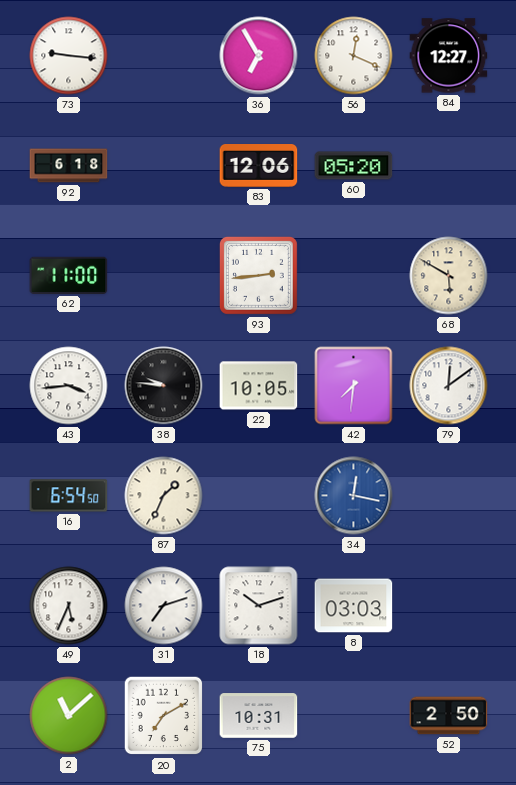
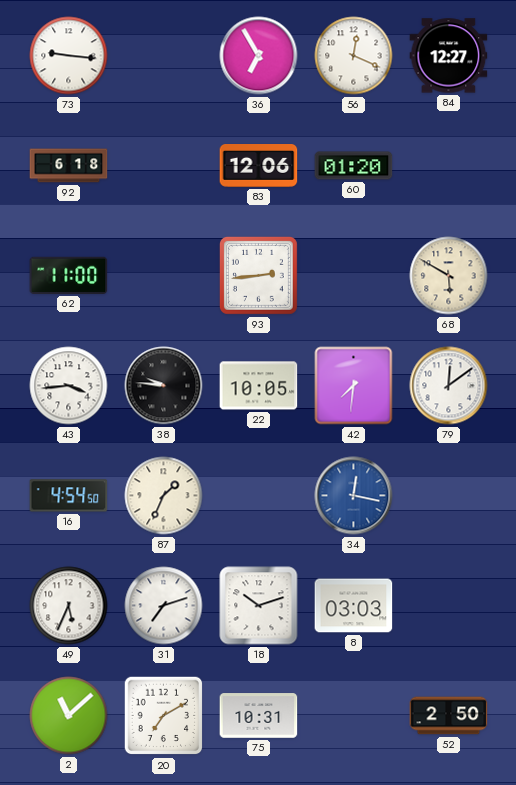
60: 05:20 -> 01:20
16: 6:54 -> 4:54
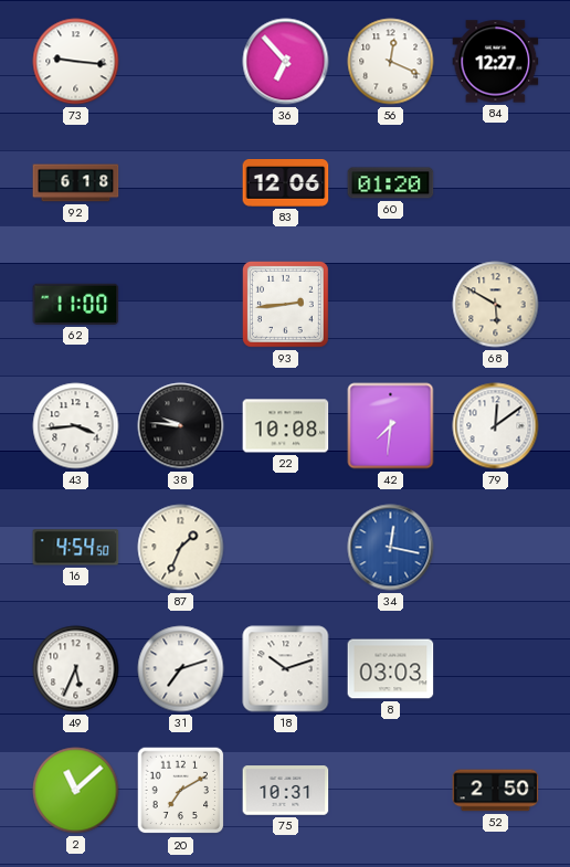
36: 6:55 -> 6:53
22: 10:05 -> 10:08
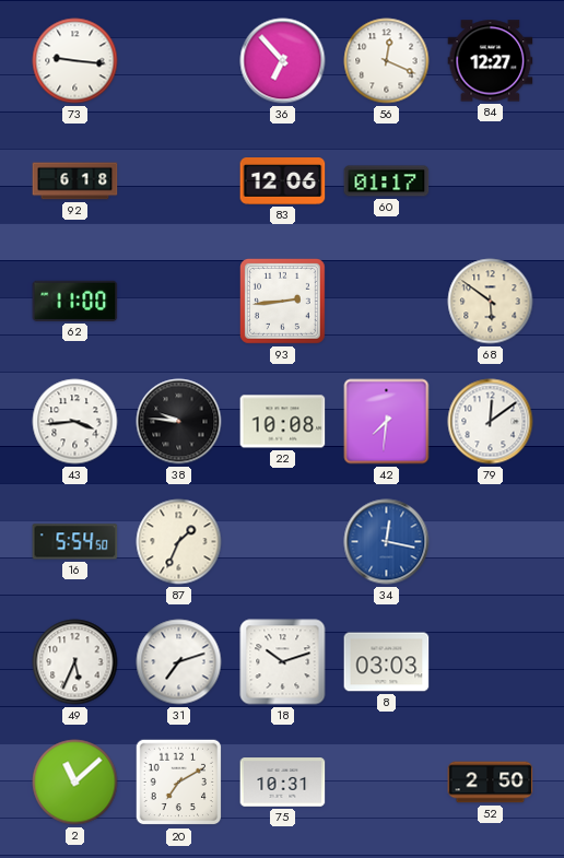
60: 01:20 -> 01:17
68: 5:50 -> 5:51
16: 4:54 -> 5:54
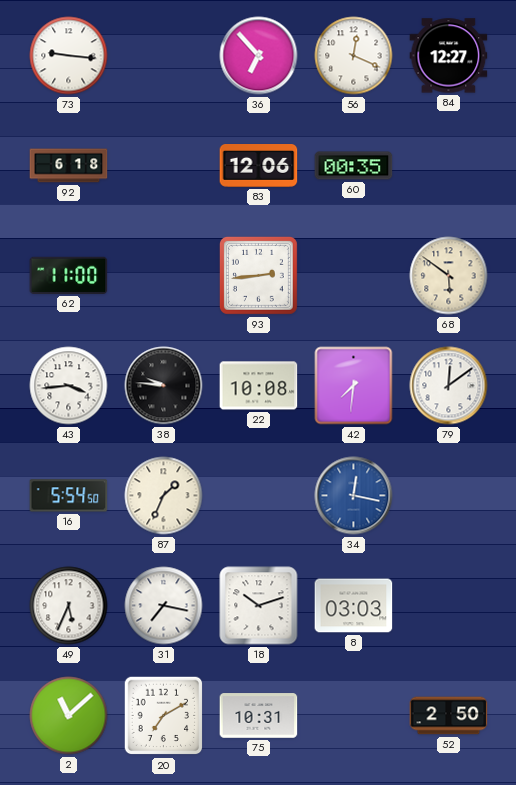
60: 01:17 -> 00:35
31: 7:12 -> 7:17
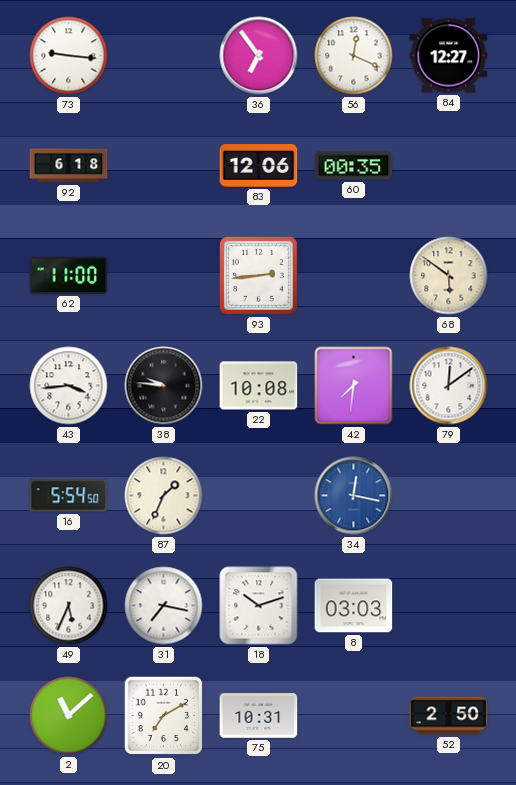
36: 6:53 -> 6:54
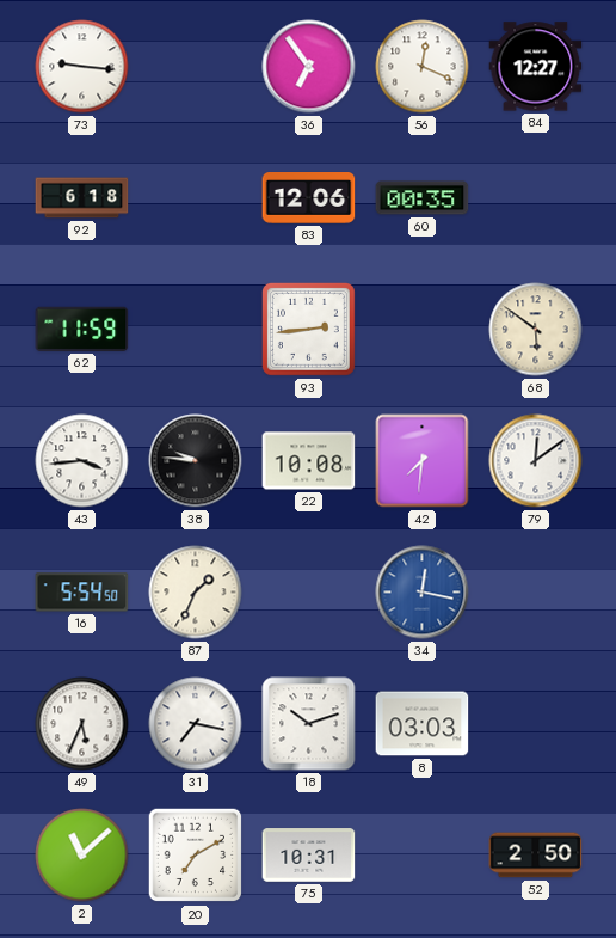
62: 11:00 -> 11:59
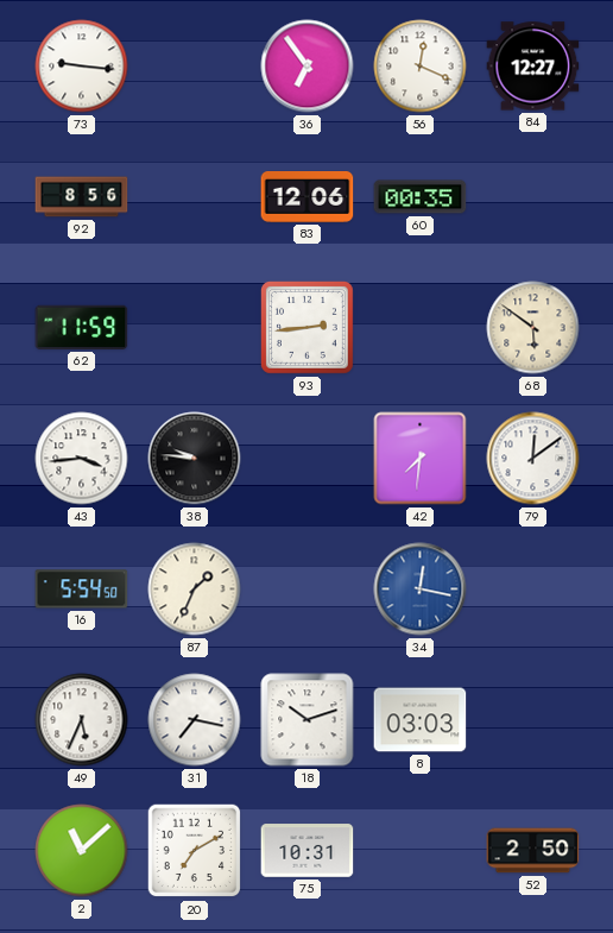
92: 6:18 -> 8:56
22: 10:08 -> none
